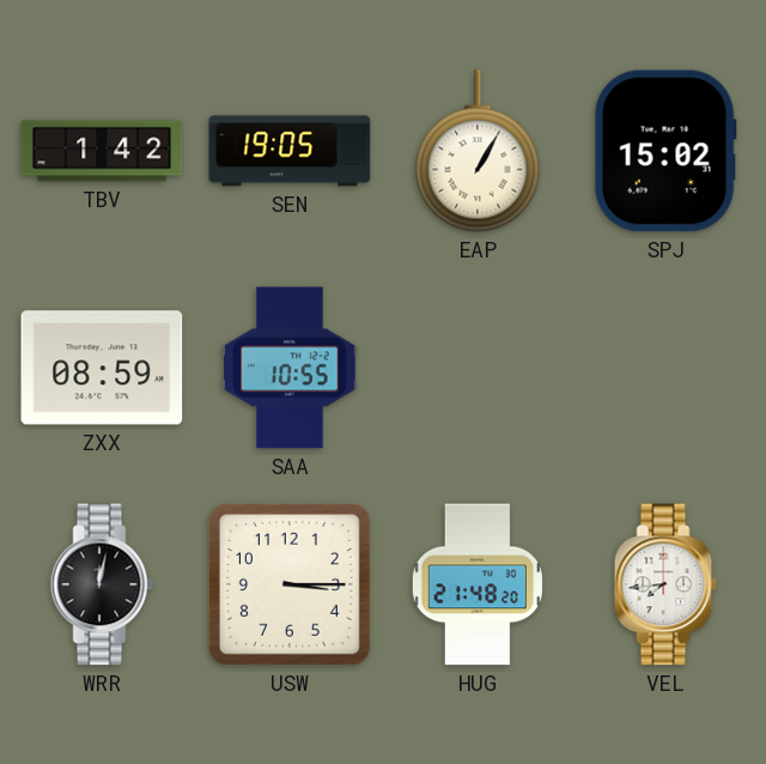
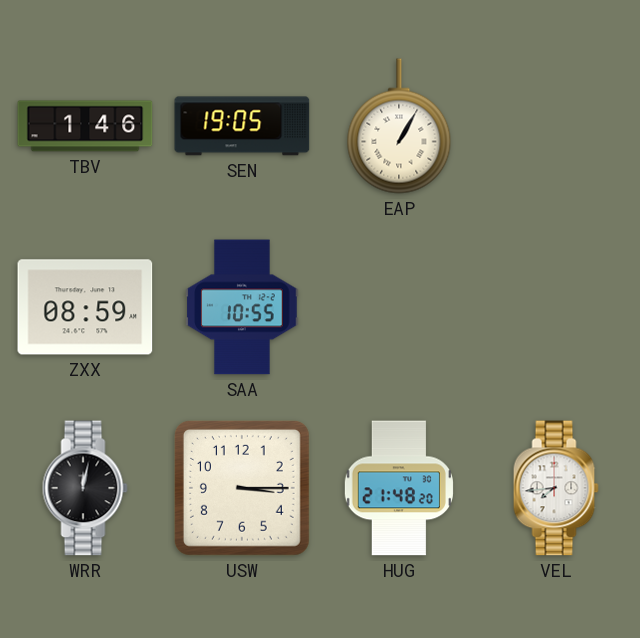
TBV: 1:42 -> 1:46
SPJ: 15:02 -> none
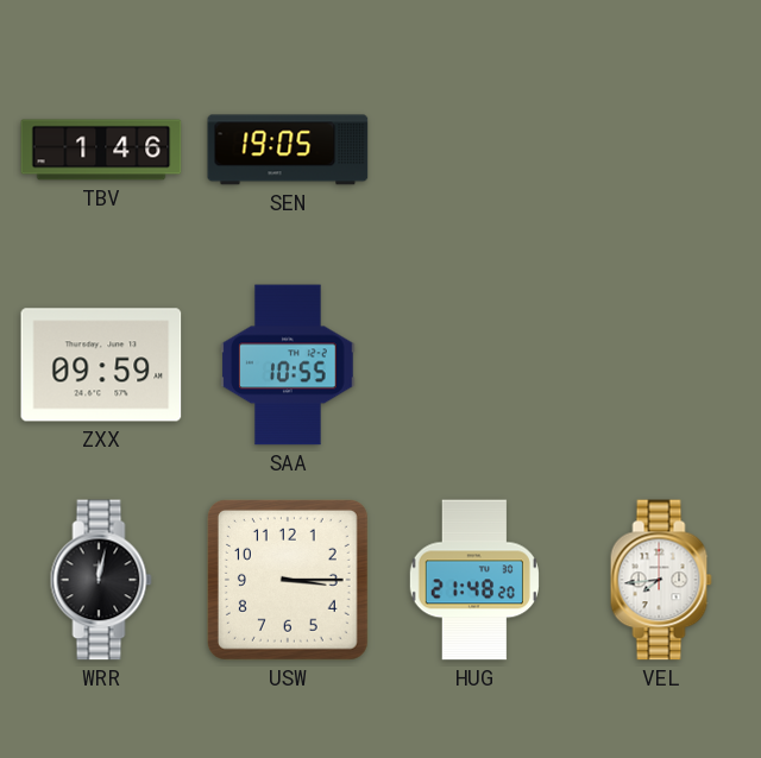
EAP: 1:05 -> none
ZXX: 08:59 -> 09:59
